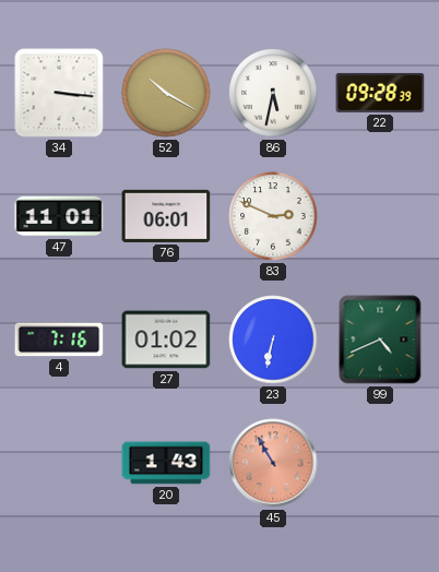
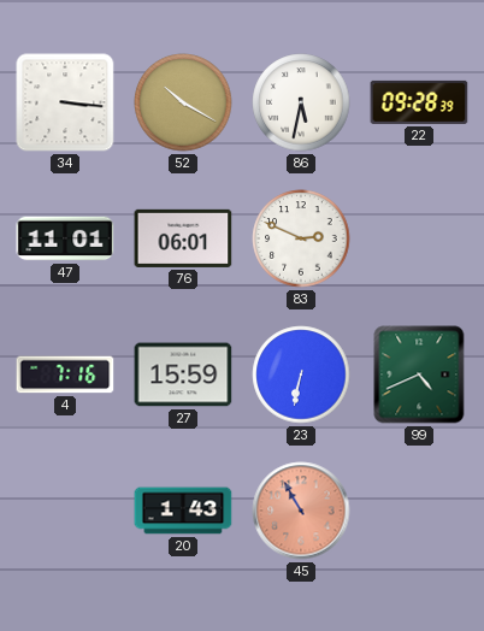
27: 01:02 -> 15:59
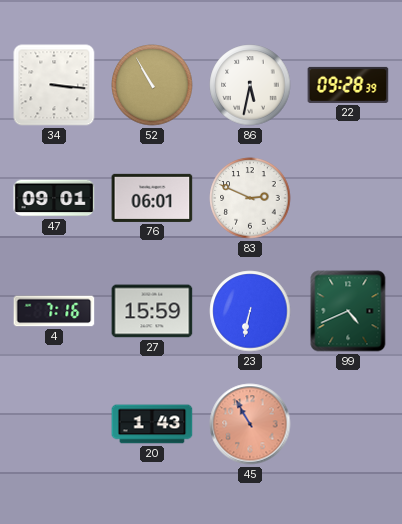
52: 10:20 -> 10:55
47: 11:01 -> 09:01
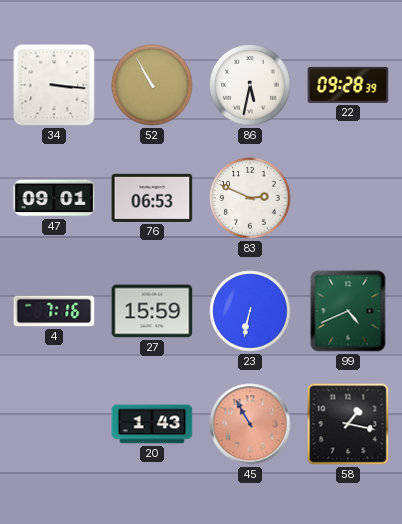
76: 06:01 -> 06:53
58: none -> 1:17
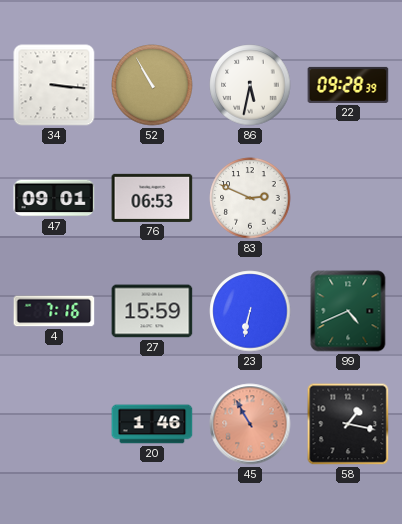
20: 1:43 -> 1:46
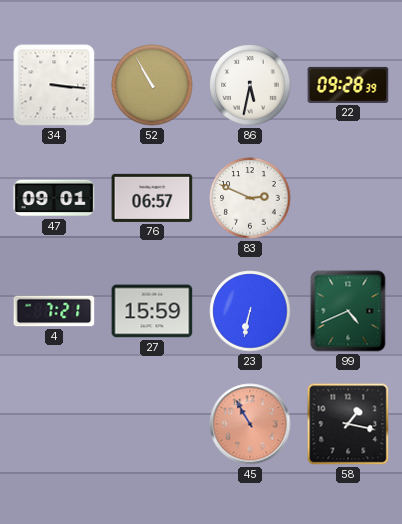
76: 06:53 -> 06:57
4: 7:16 -> 7:21
20: 1:46 -> none
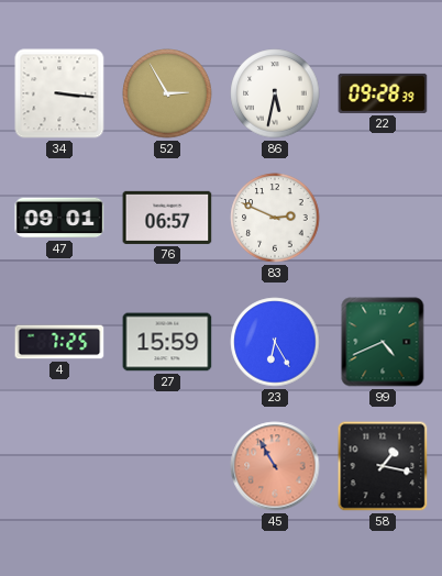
52: 10:55 -> 2:55
4: 7:21 -> 7:25
23: 6:32 -> 6:25
